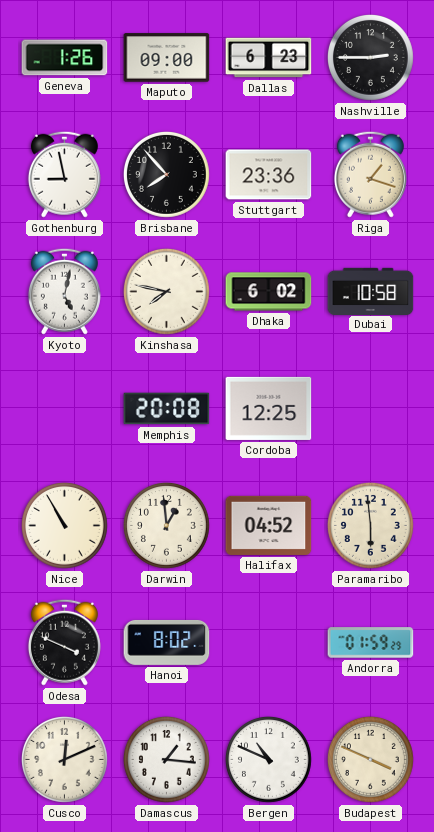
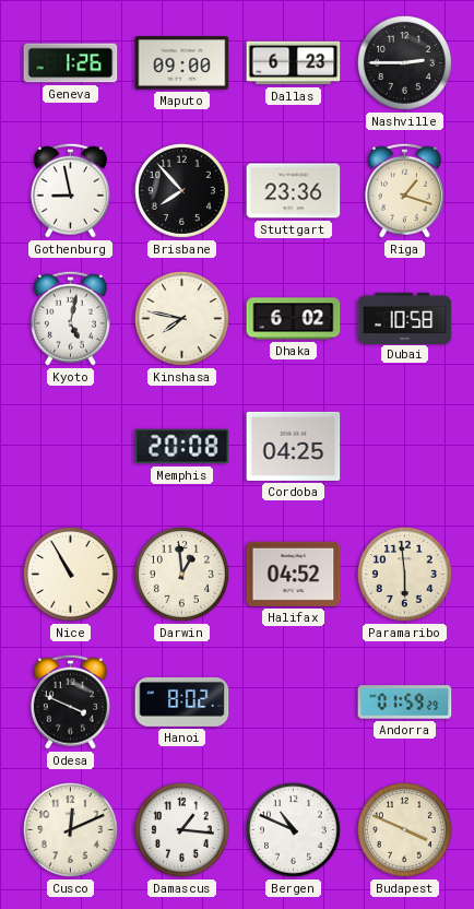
Cordoba: 12:25 -> 04:25
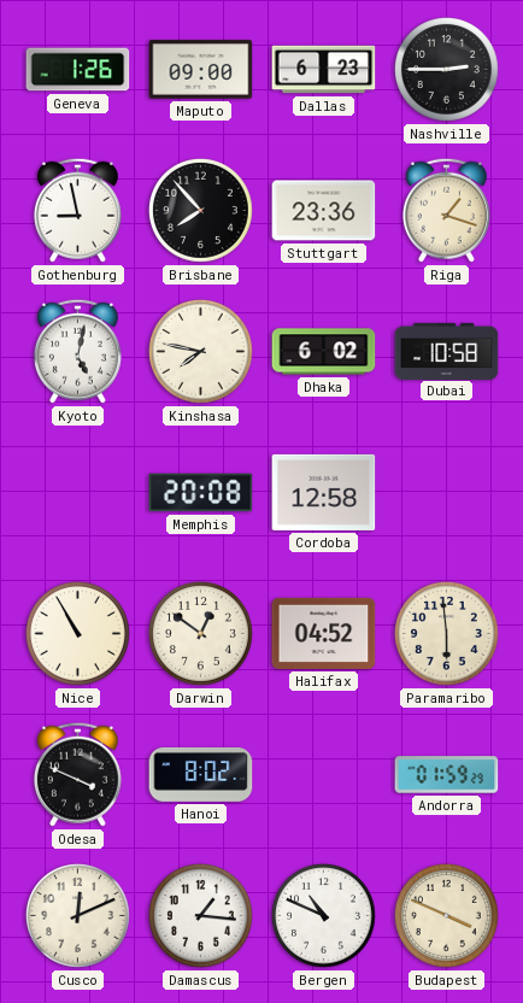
Cordoba: 04:25 -> 12:58
Darwin: 12:59 -> 12:51
